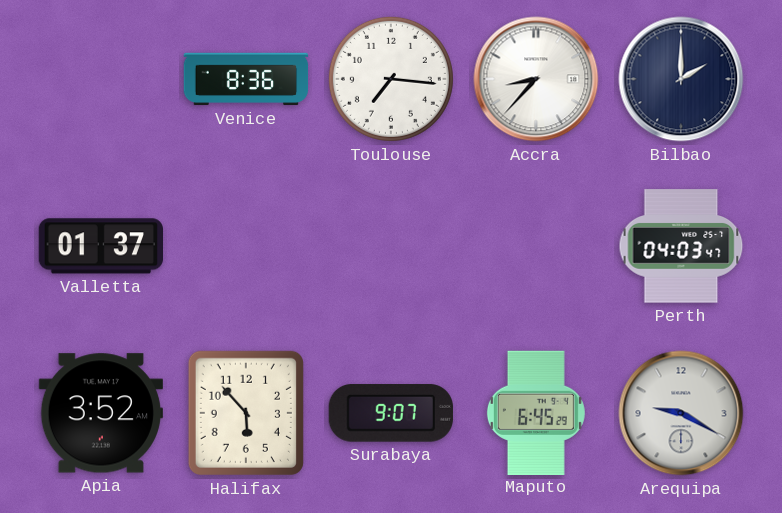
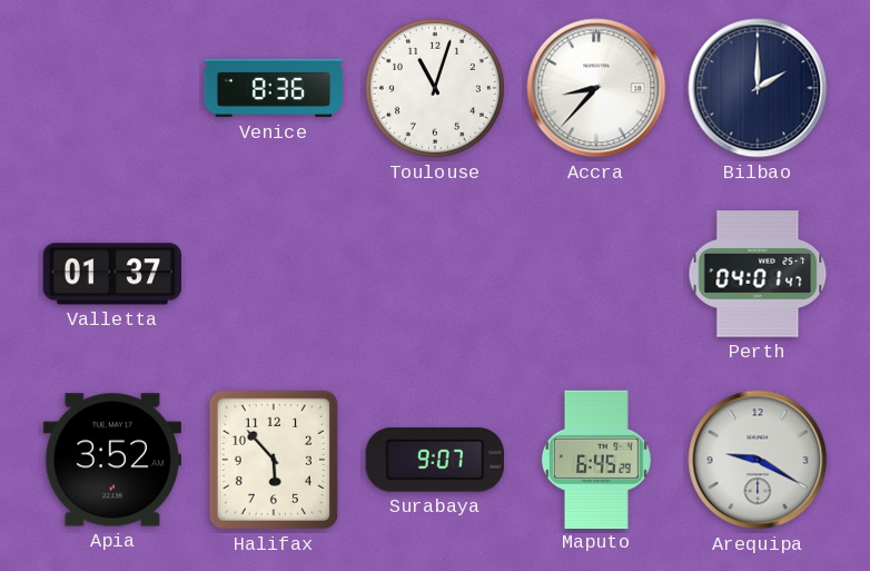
Toulouse: 7:16 -> 11:03
Perth: 04:03 -> 04:01
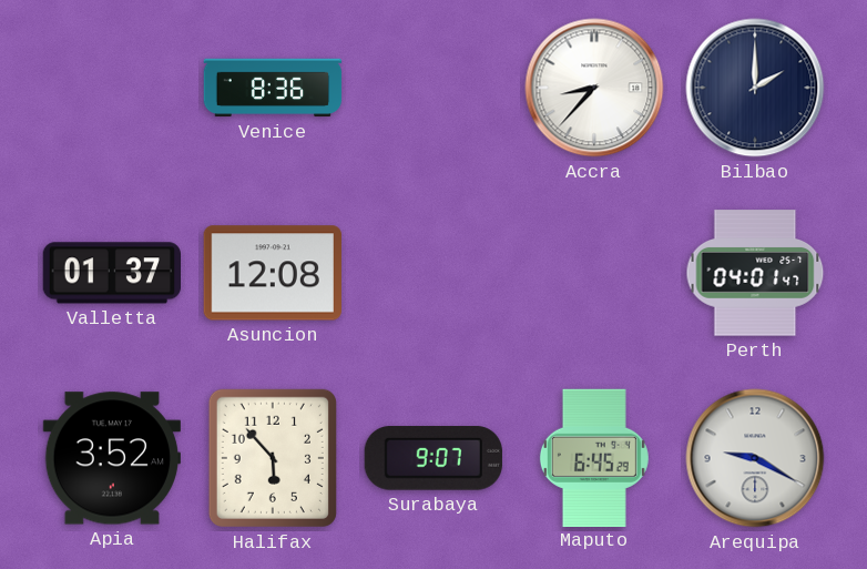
Toulouse: 11:03 -> none
Asuncion: none -> 12:08
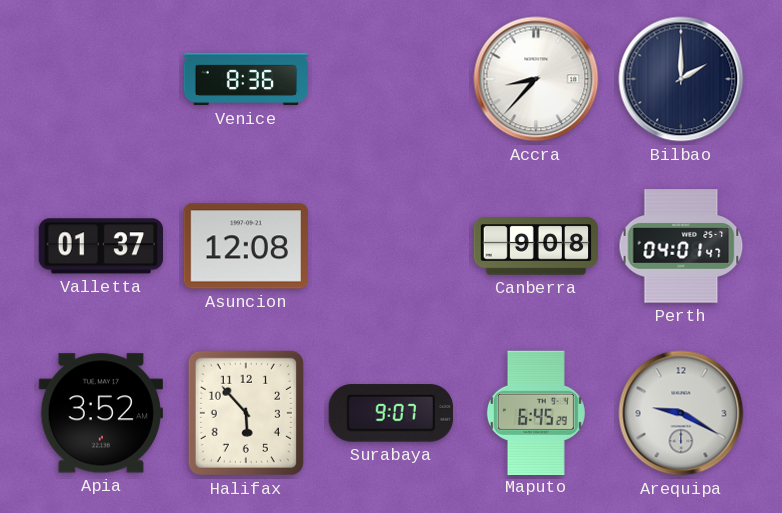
Canberra: none -> 9:08
